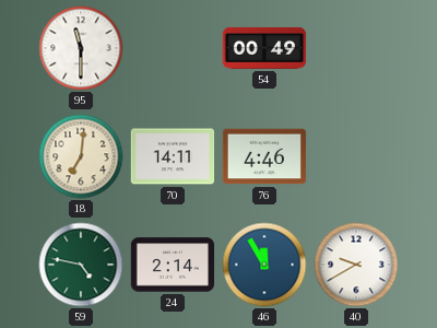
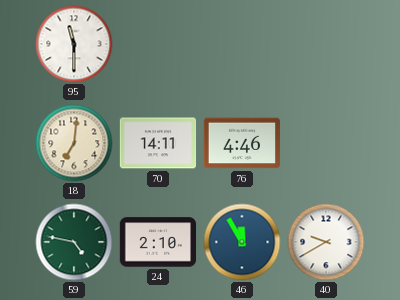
54: 00:49 -> none
24: 2:14 -> 2:10
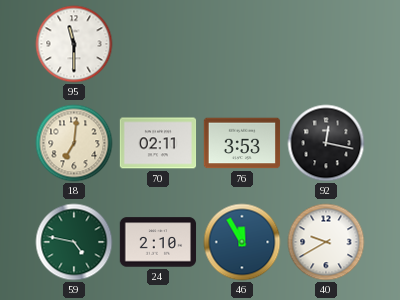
70: 14:11 -> 02:11
76: 4:46 -> 3:53
92: none -> 12:17
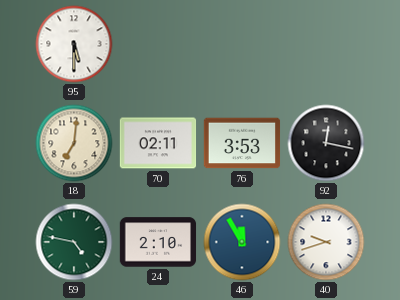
95: 11:30 -> 5:30
40: 9:40 -> 9:42
